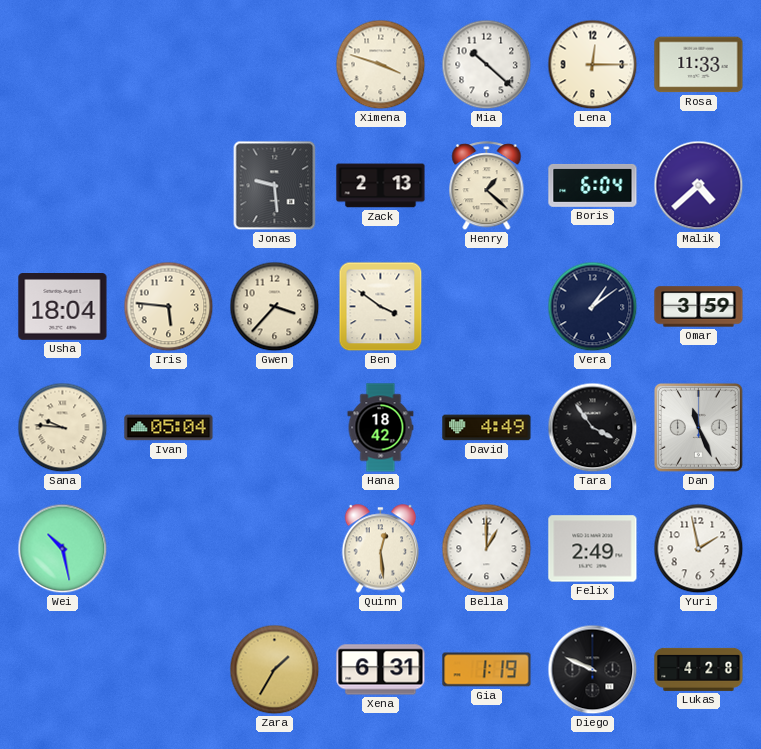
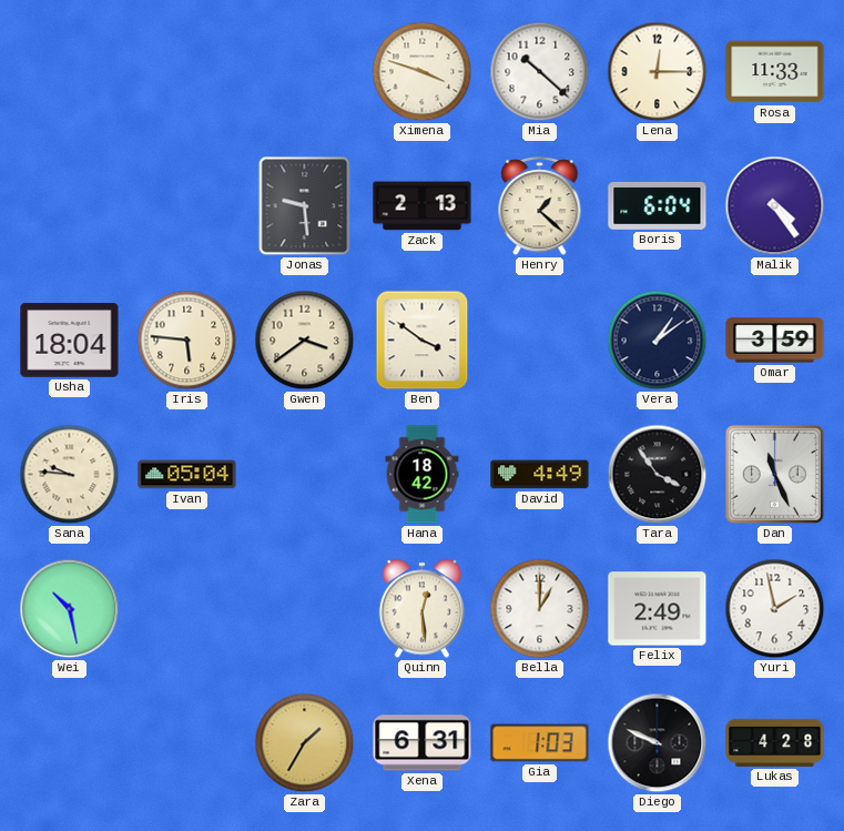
Malik: 4:38 -> 4:24
Gwen: 3:37 -> 3:39
Gia: 1:19 -> 1:03
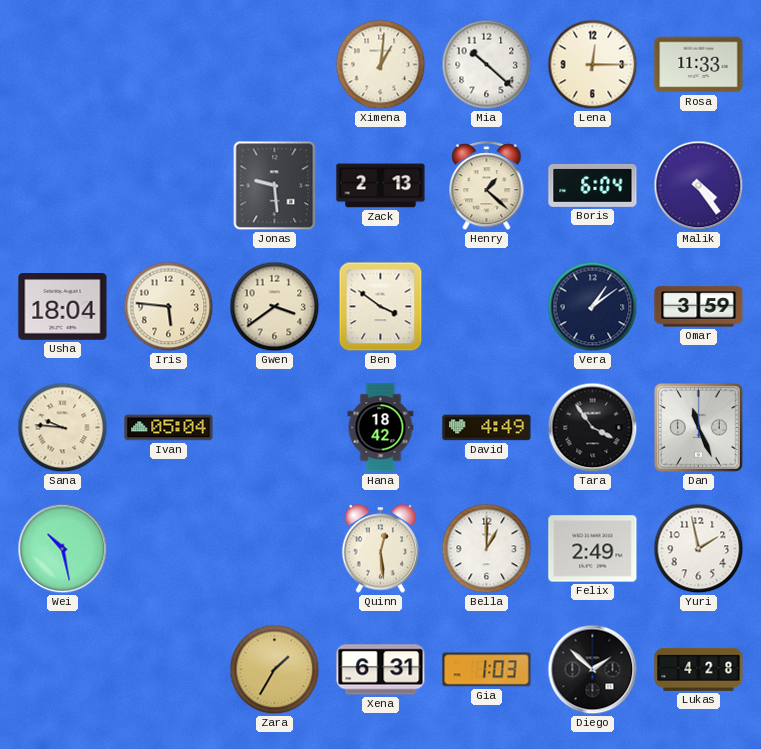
Ximena: 3:48 -> 1:01
Diego: 9:49 -> 1:52
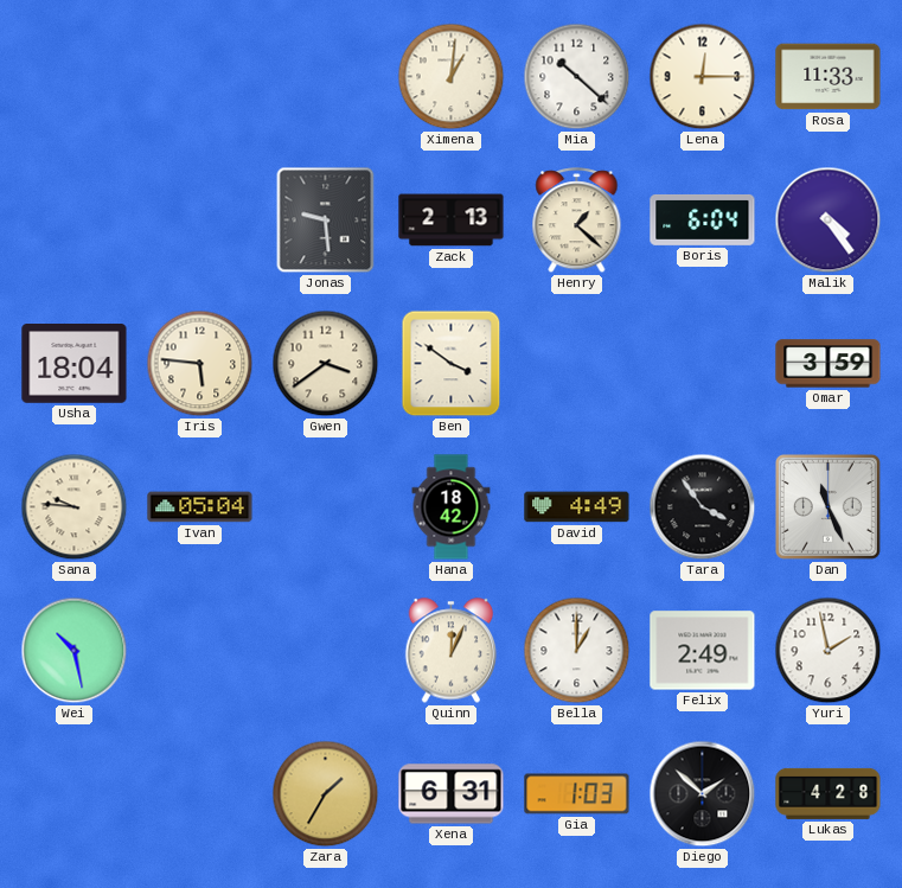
Vera: 1:09 -> none
Quinn: 12:29 -> 12:04
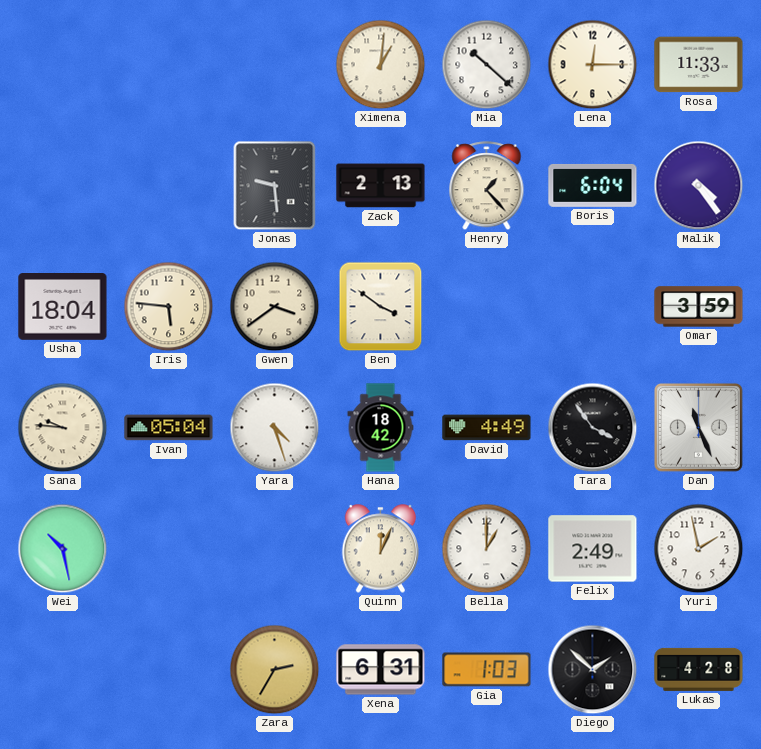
Henry: 1:22 -> 1:23
Yara: none -> 4:27
Zara: 1:35 -> 2:35
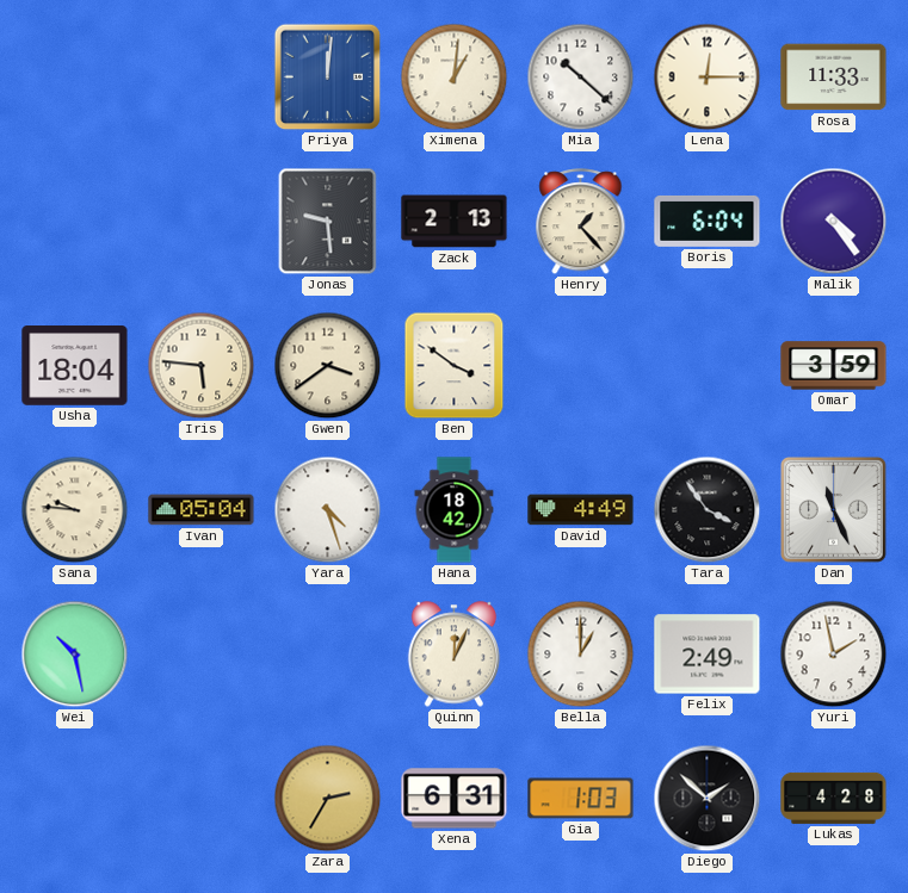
Priya: none -> 12:01
